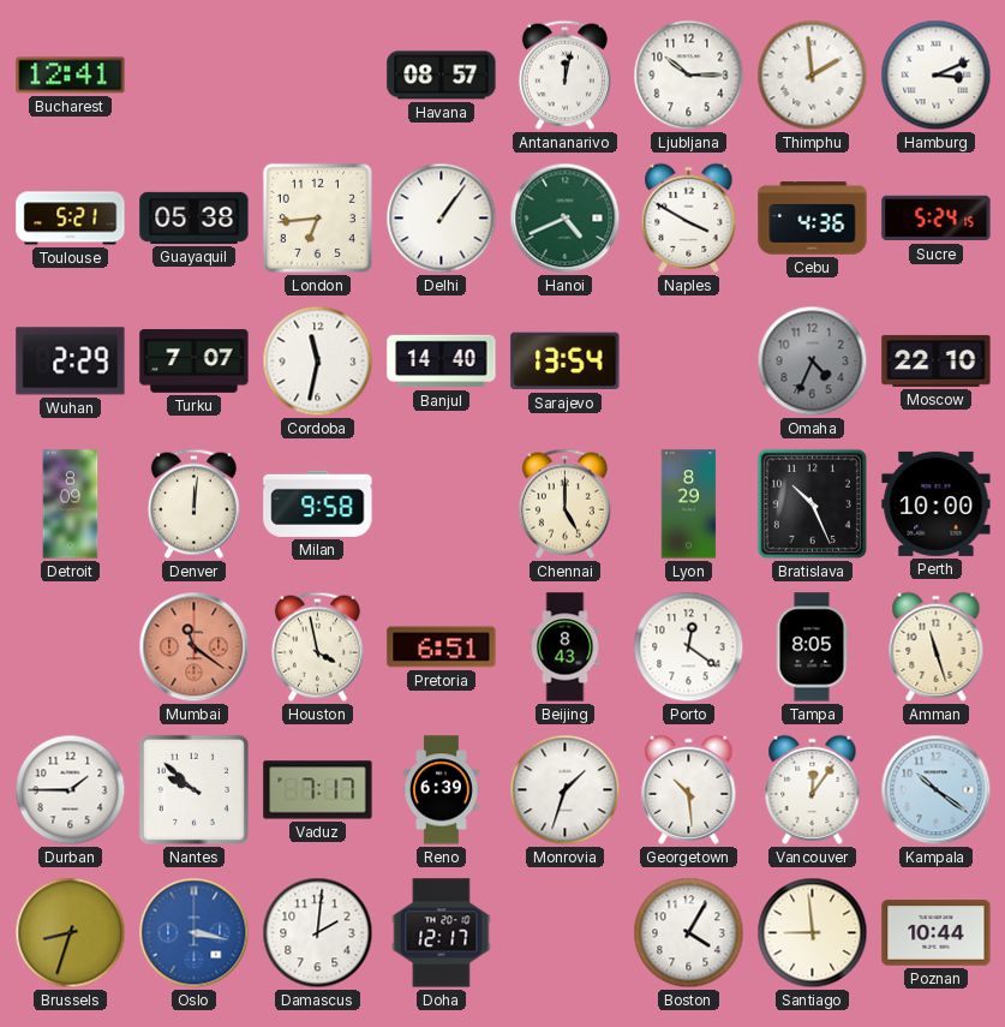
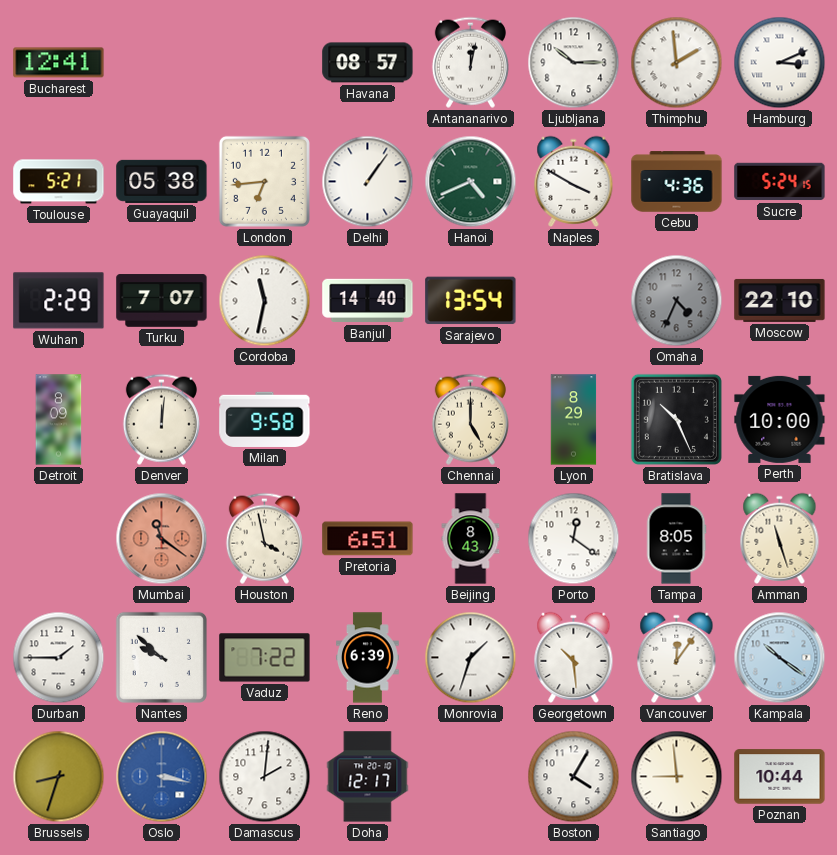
Vaduz: 7:17 -> 7:22
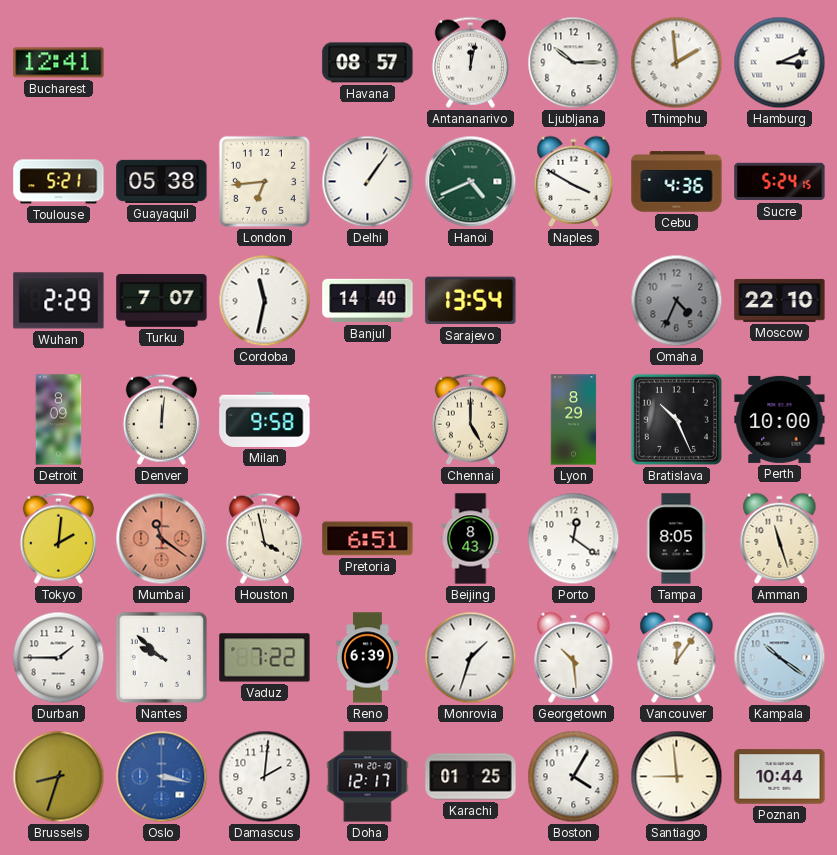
Tokyo: none -> 2:01
Karachi: none -> 01:25
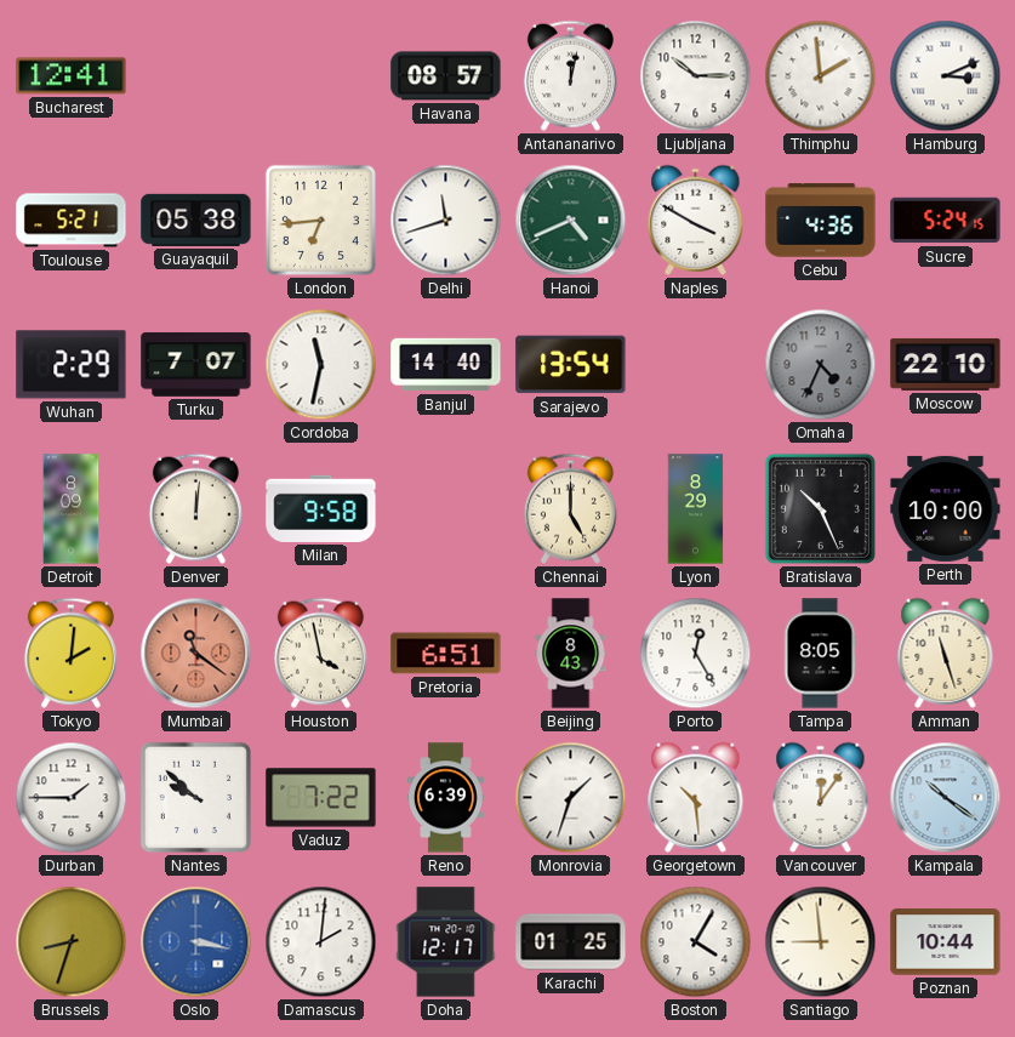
Delhi: 1:06 -> 11:42
Porto: 12:21 -> 12:25
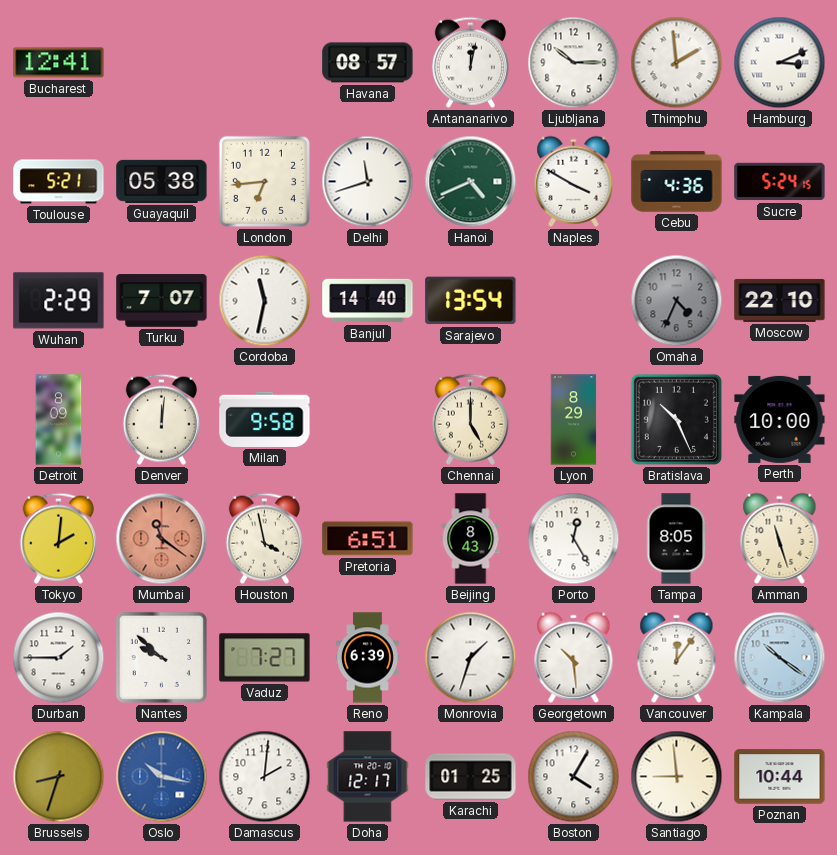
Vaduz: 7:22 -> 7:27
Oslo: 3:17 -> 10:17
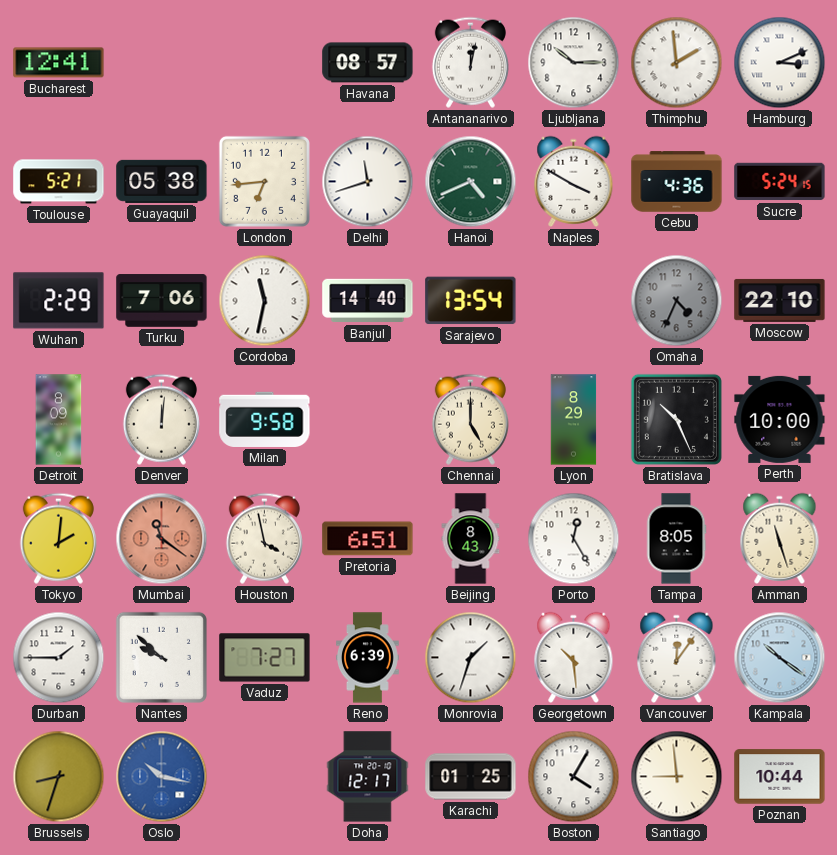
Turku: 7:07 -> 7:06
Damascus: 2:01 -> none
